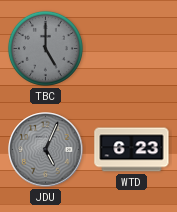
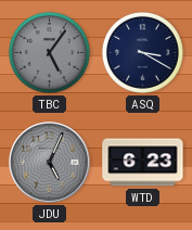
TBC: 5:00 -> 5:06
ASQ: none -> 3:20
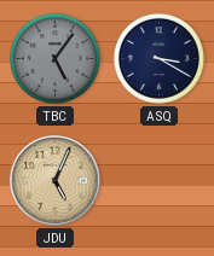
JDU dial: grey -> champagne
WTD: 6:23 -> none
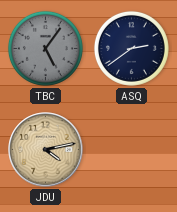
ASQ: 3:20 -> 2:39
JDU: 5:04 -> 4:13
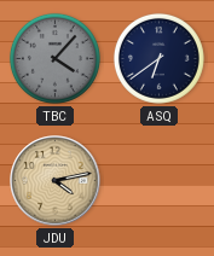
TBC: 5:06 -> 4:07
ASQ: 2:39 -> 6:39
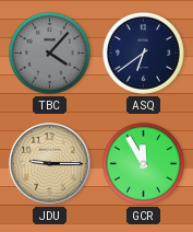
JDU: 4:13 -> 9:15
GCR: none -> 11:55
